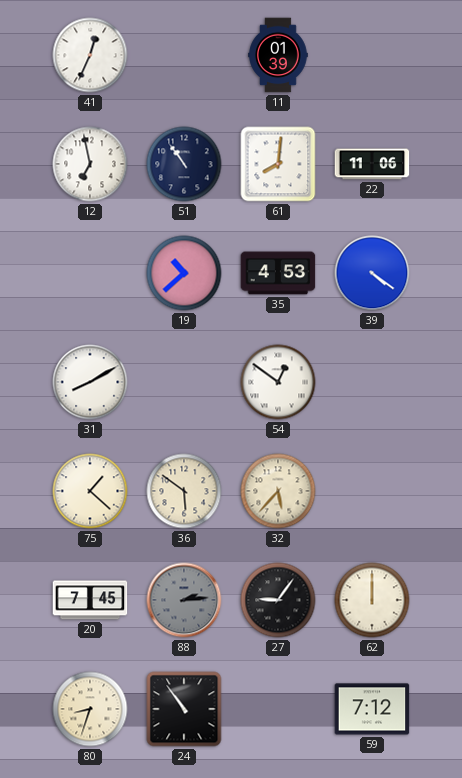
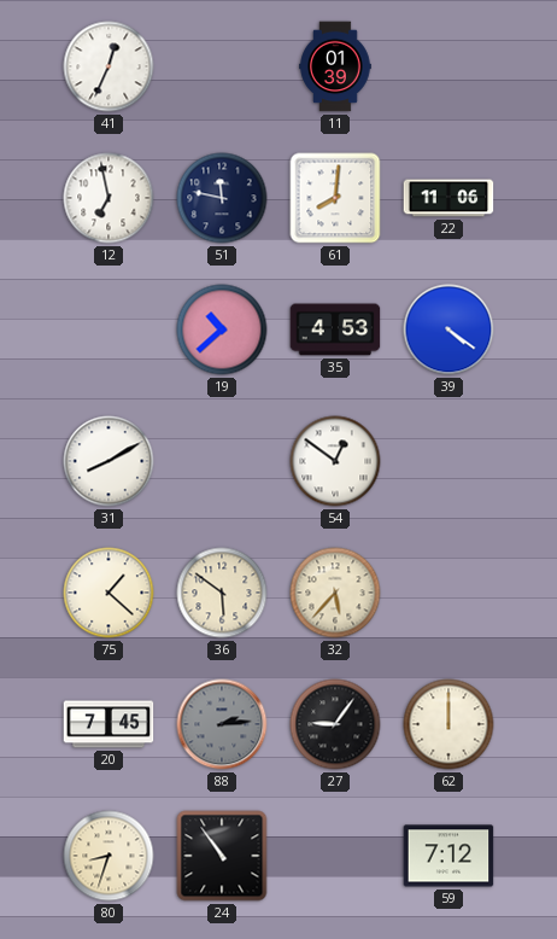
51: 10:54 -> 11:47
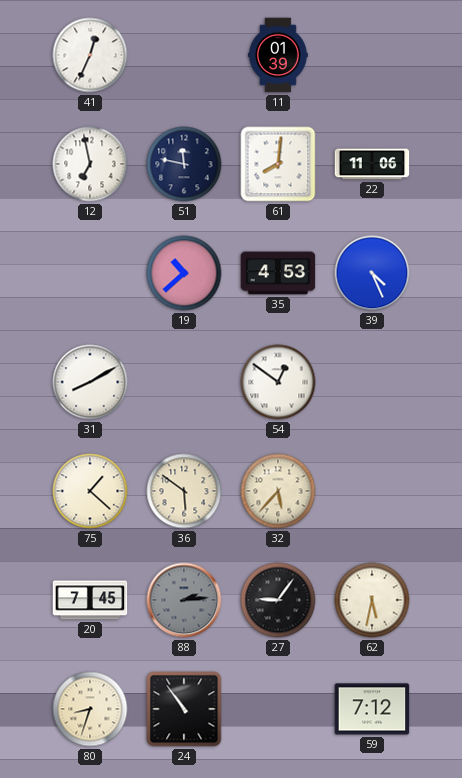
39: 4:21 -> 4:26
62: 12:00 -> 5:32
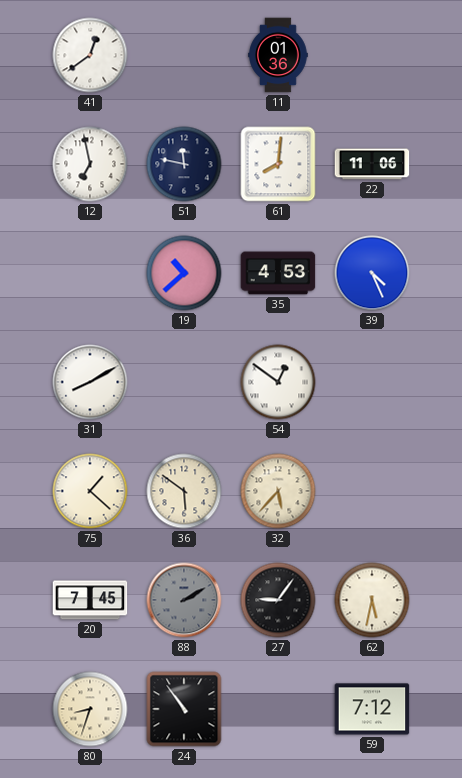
41: 12:34 -> 12:39
11: 01:39 -> 01:36
88: 2:14 -> 2:10
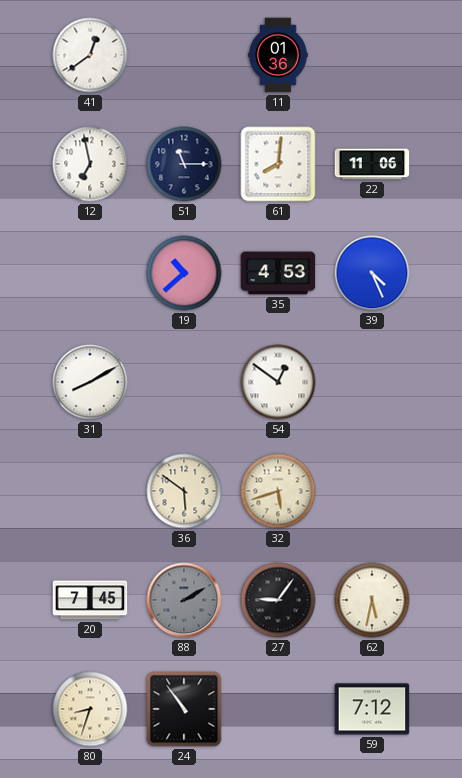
51: 11:47 -> 11:15
75: 1:22 -> none
32: 5:37 -> 5:42
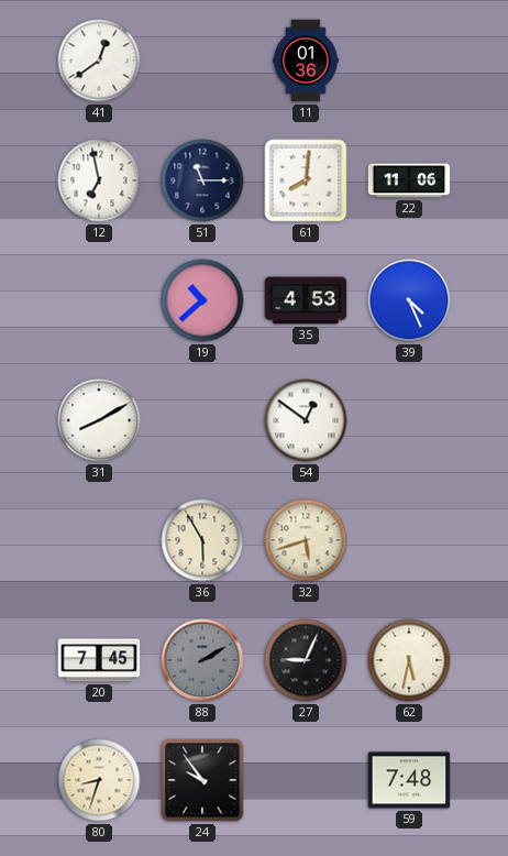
36: 5:51 -> 5:55
27: 9:06 -> 9:04
24: 10:54 -> 9:54
59: 7:12 -> 7:48
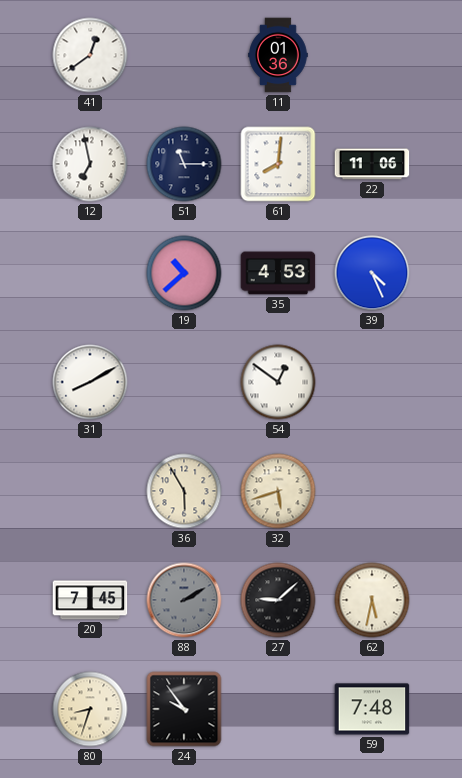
27: 9:04 -> 9:08
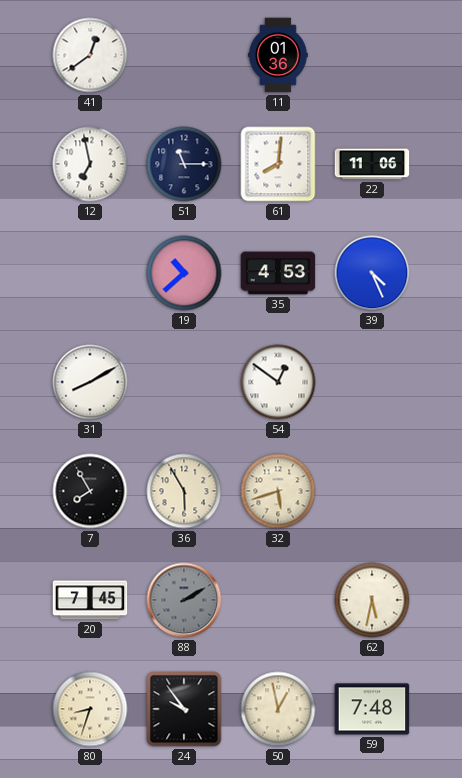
7: none -> 7:55
27: 9:08 -> none
50: none -> 12:58
